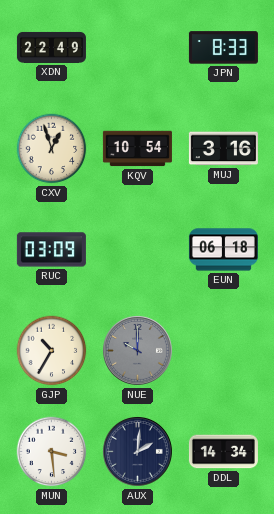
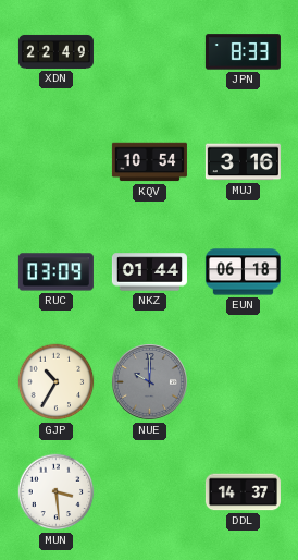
CXV: 12:57 -> none
NKZ: none -> 01:44
AUX: 2:01 -> none
DDL: 14:34 -> 14:37
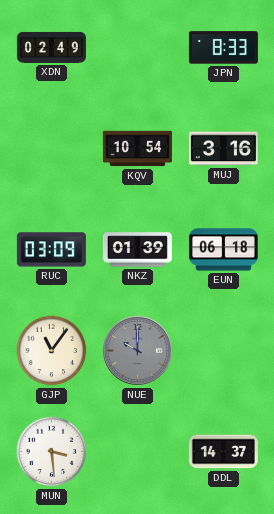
XDN: 22:49 -> 02:49
NKZ: 01:44 -> 01:39
GJP: 10:35 -> 11:06
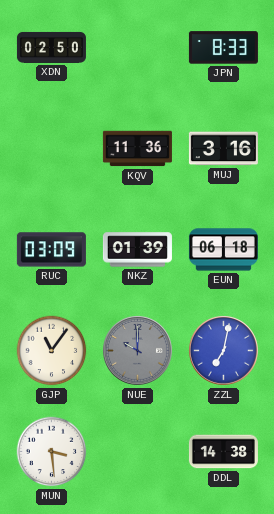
XDN: 02:49 -> 02:50
KQV: 10:54 -> 11:36
ZZL: none -> 7:02
DDL: 14:37 -> 14:38
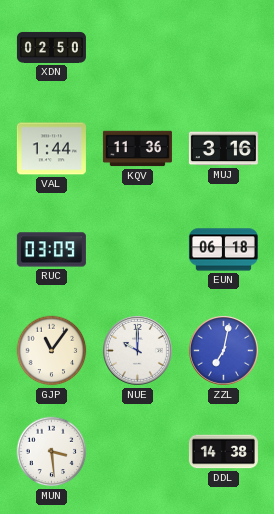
JPN: 8:33 -> none
VAL: none -> 1:44
NKZ: 01:39 -> none
NUE dial: grey -> white
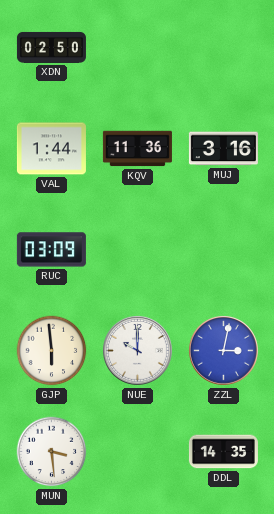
EUN: 06:18 -> none
GJP: 11:06 -> 5:59
ZZL: 7:02 -> 3:02
DDL: 14:38 -> 14:35
